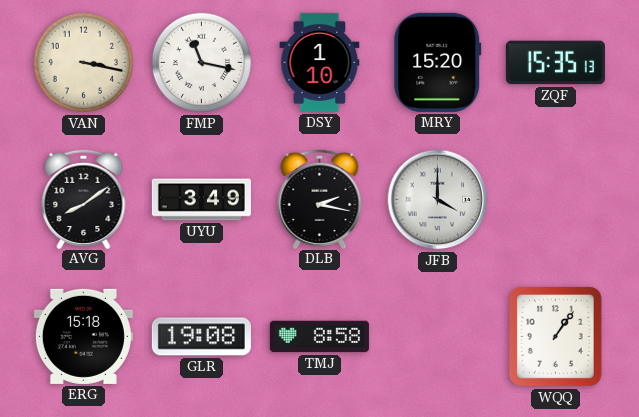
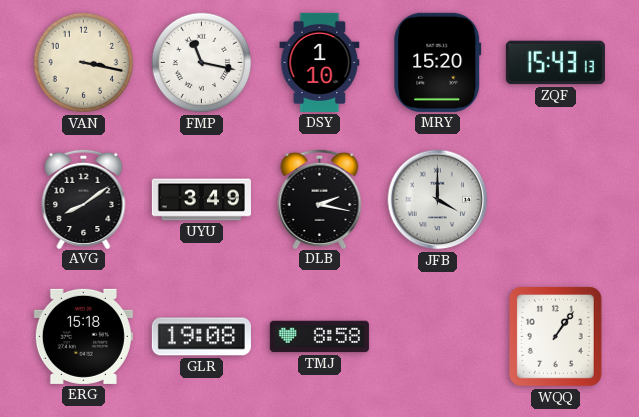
ZQF: 15:35 -> 15:43
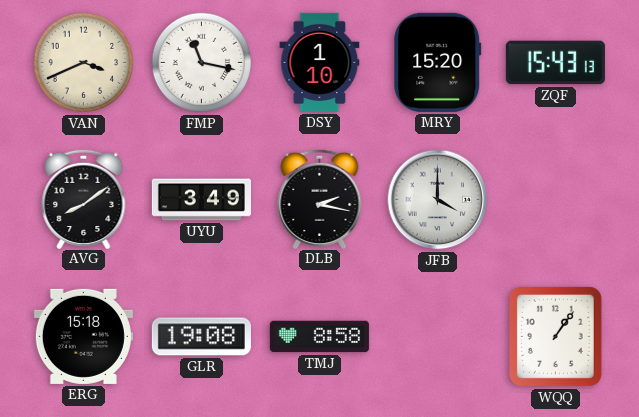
VAN: 3:17 -> 3:41
